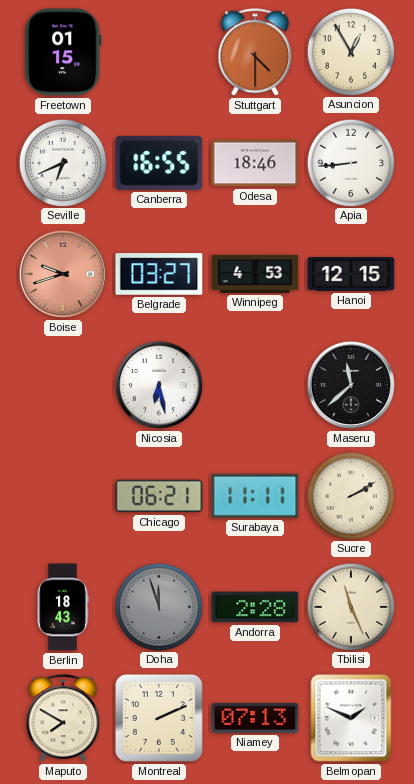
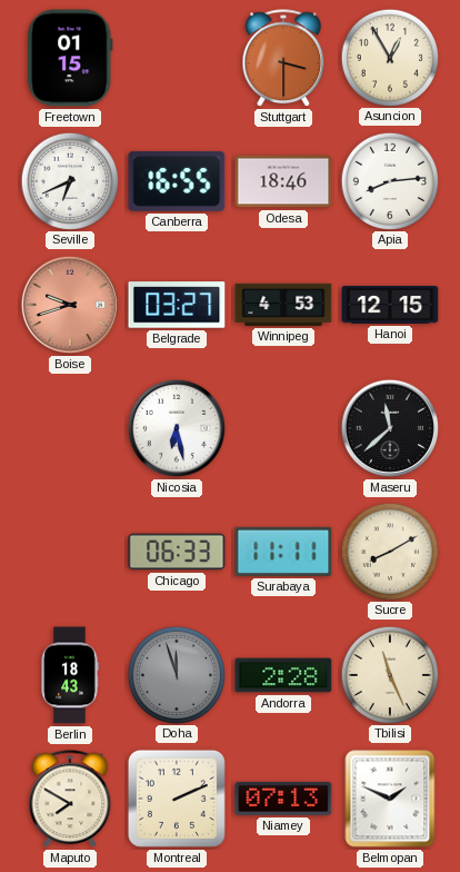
Stuttgart: 4:30 -> 3:30
Apia: 8:44 -> 8:14
Chicago: 06:21 -> 06:33
Sucre: 2:10 -> 8:10
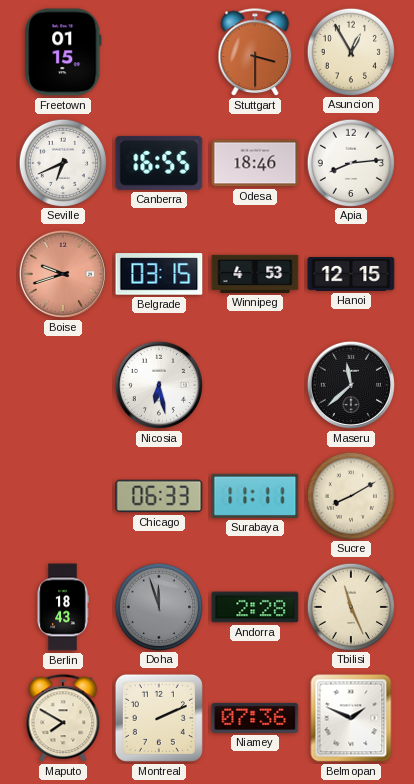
Belgrade: 03:27 -> 03:15
Niamey: 07:13 -> 07:36
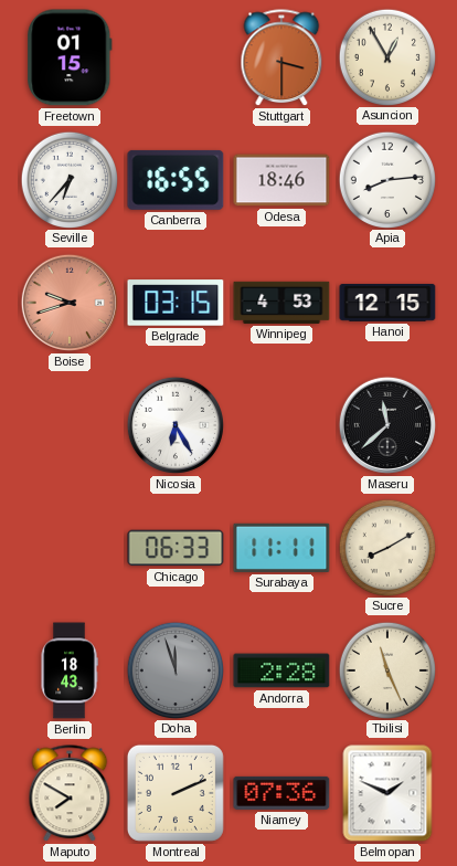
Seville: 6:41 -> 6:37
Nicosia: 6:28 -> 6:25
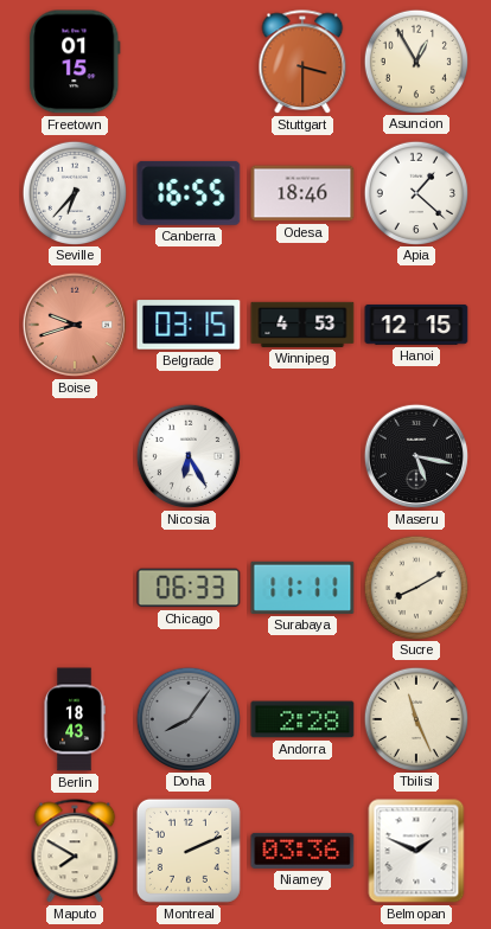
Apia: 8:14 -> 1:22
Maseru: 11:38 -> 5:17
Doha: 11:57 -> 8:06
Niamey: 07:36 -> 03:36
